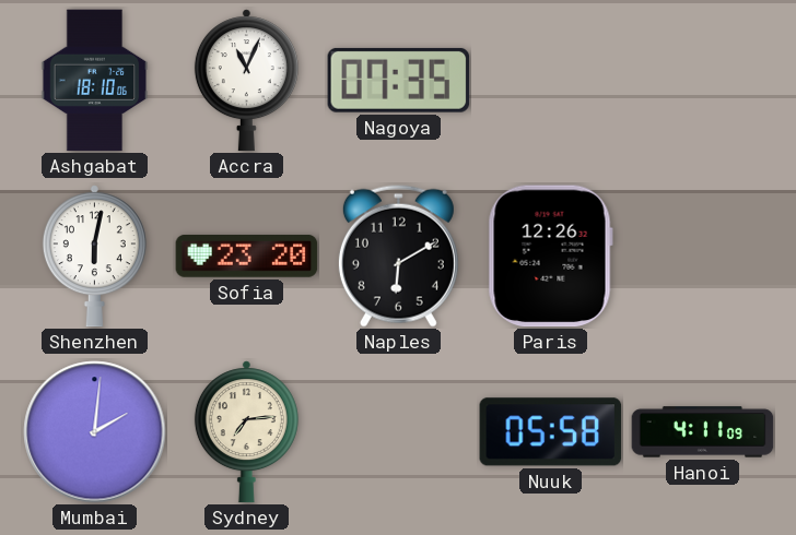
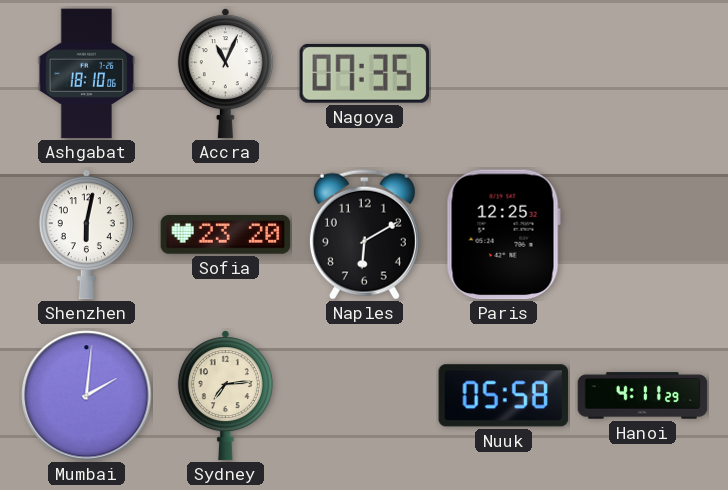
Paris: 12:26 -> 12:25
Hanoi: 4:11:09 -> 4:11:29
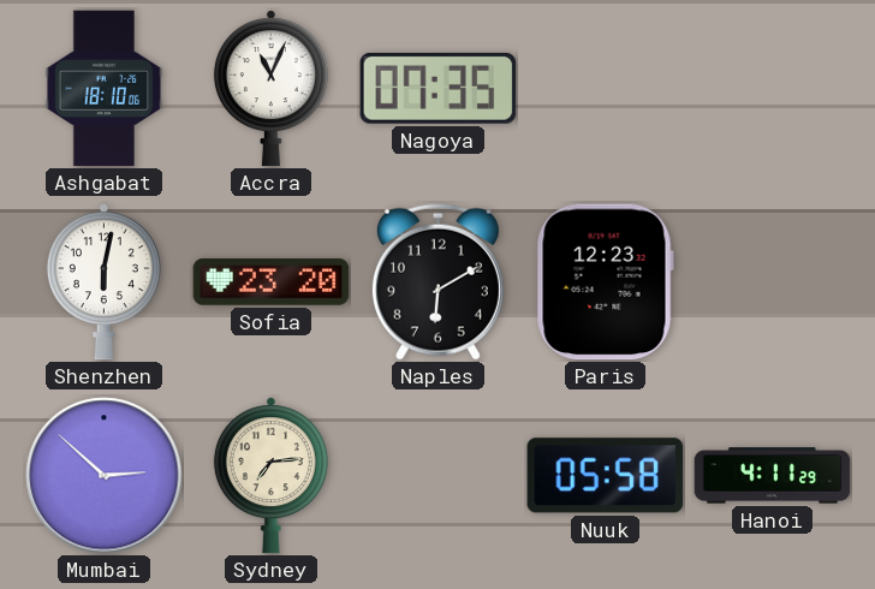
Paris: 12:25 -> 12:23
Mumbai: 2:01 -> 2:52
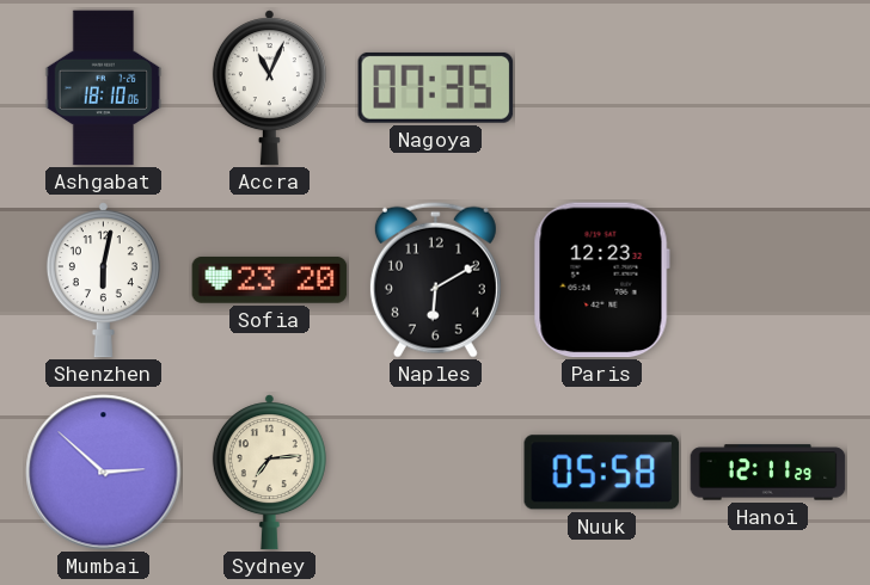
Hanoi: 4:11 -> 12:11
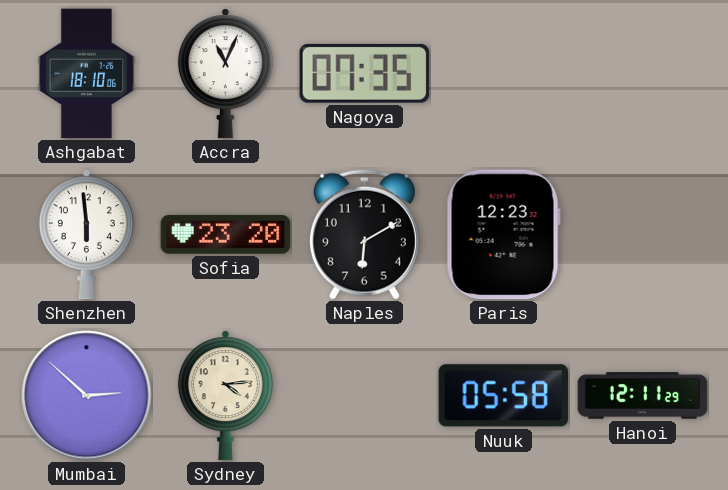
Shenzhen: 6:02 -> 5:59
Sydney: 7:14 -> 4:14
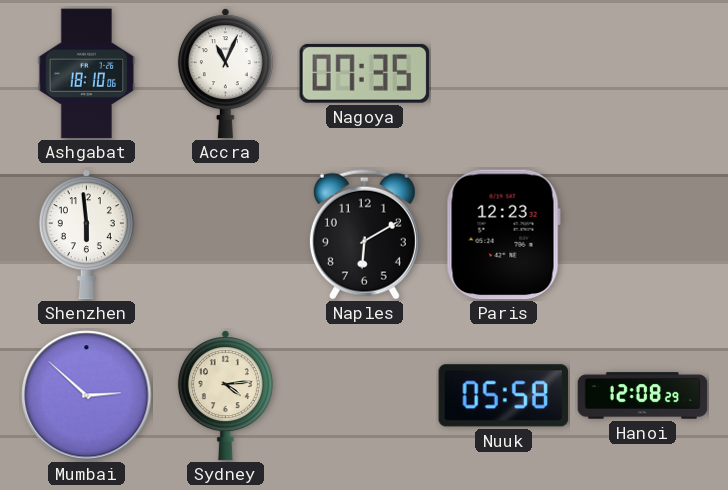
Sofia: 23:20 -> none
Hanoi: 12:11 -> 12:08
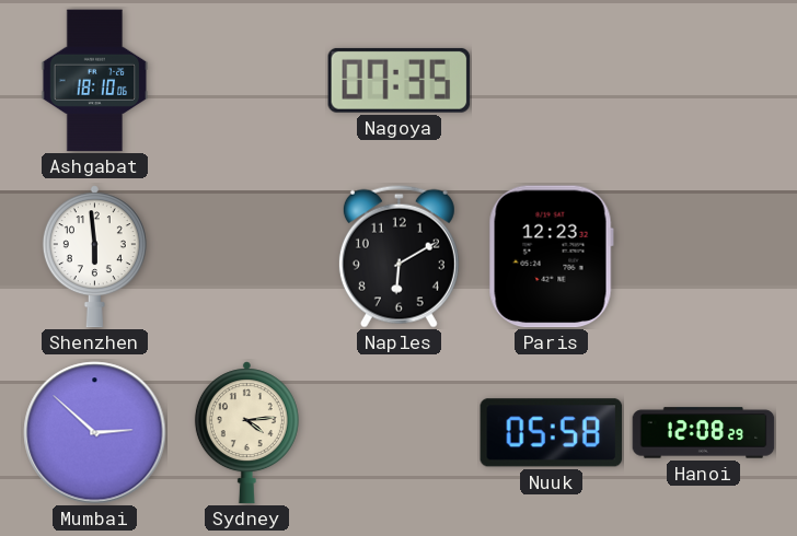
Accra: 11:04 -> none
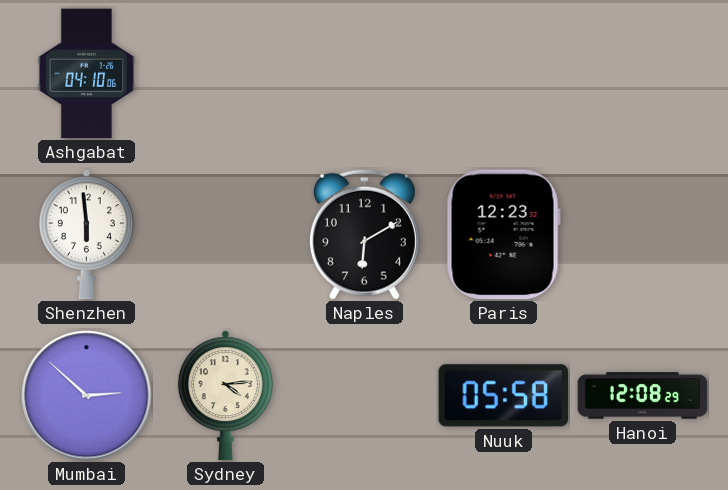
Ashgabat: 18:10 -> 04:10
Nagoya: 07:35 -> none
